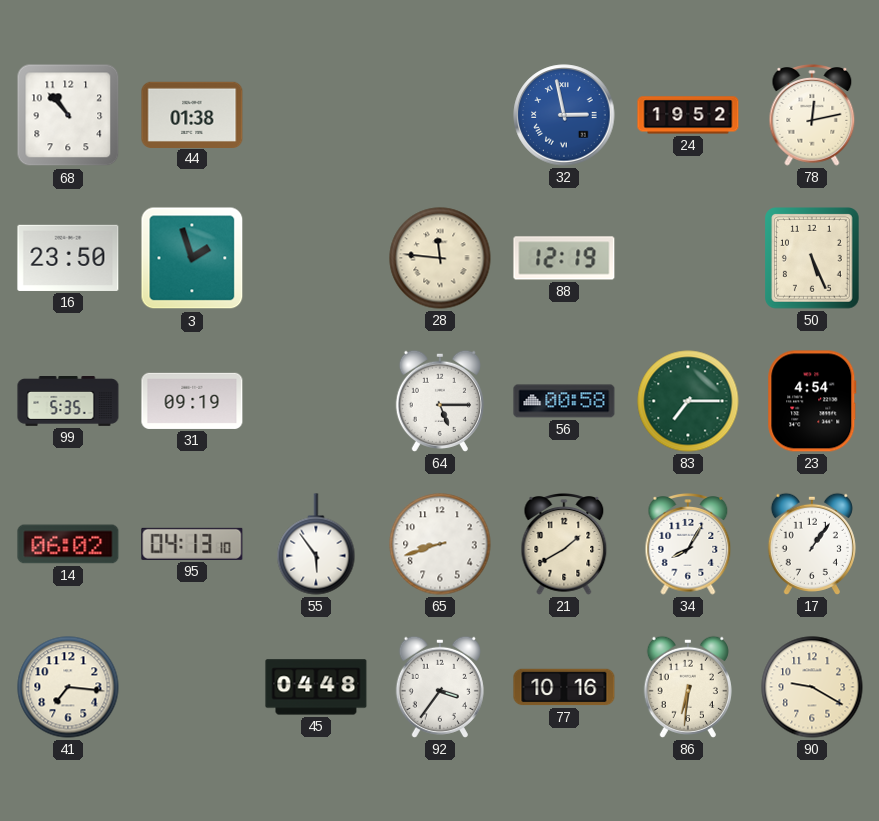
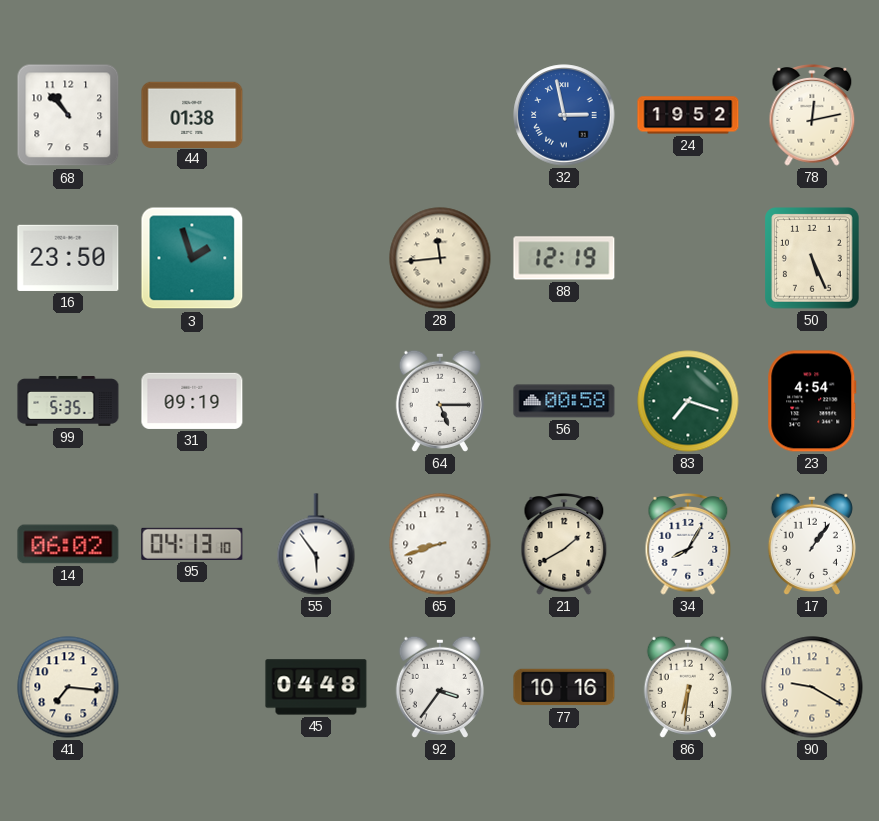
28: 11:46 -> 11:44
83: 7:15 -> 7:18
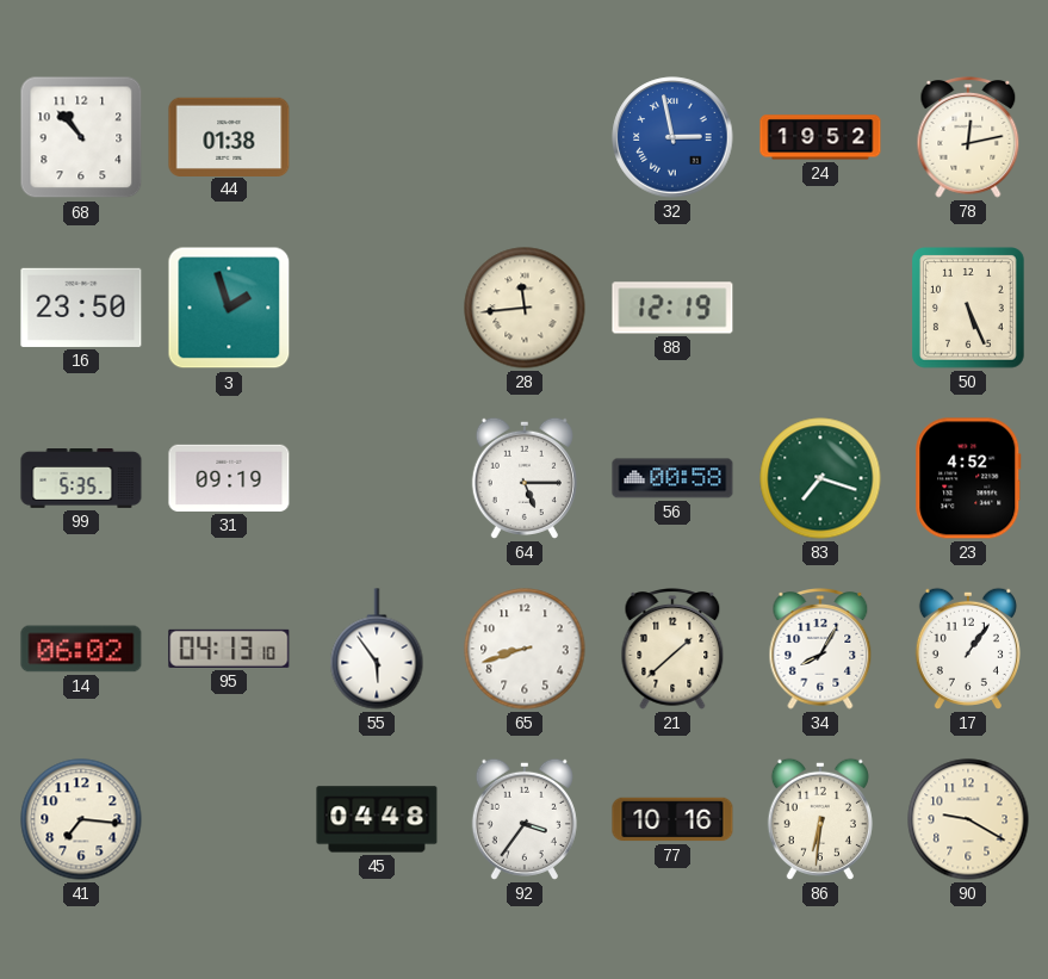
23: 4:54 -> 4:52
21: 1:40 -> 1:38
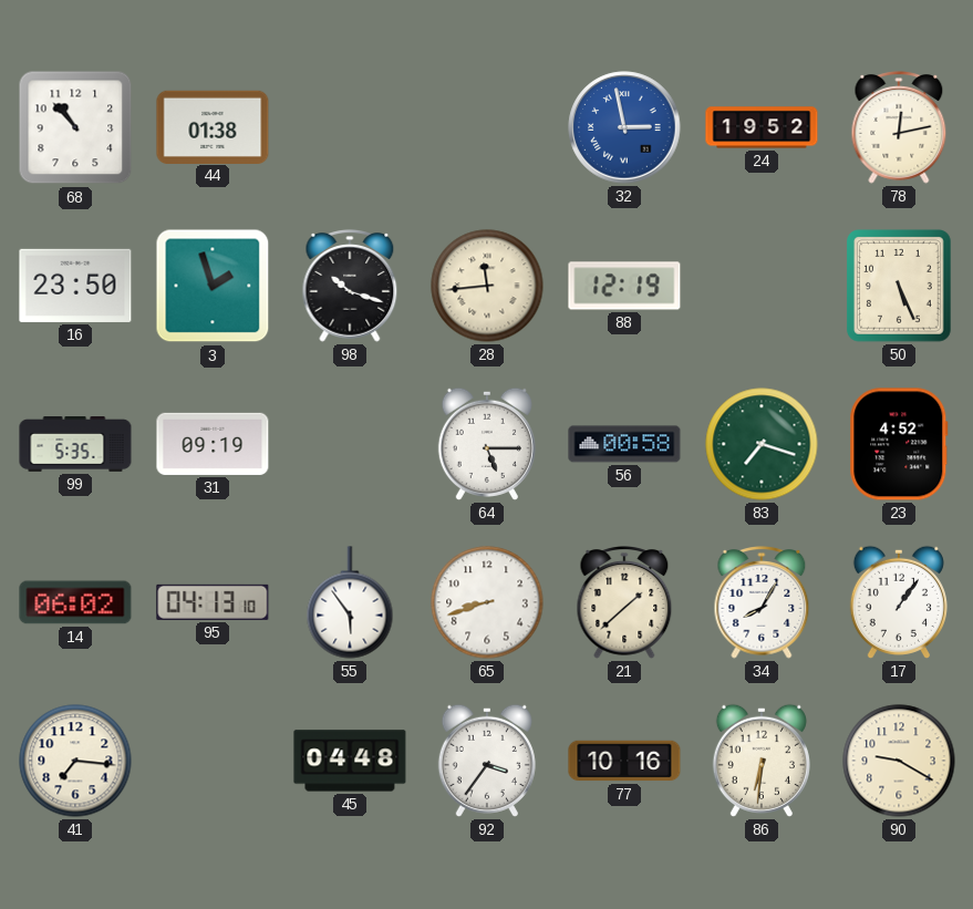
98: none -> 10:18
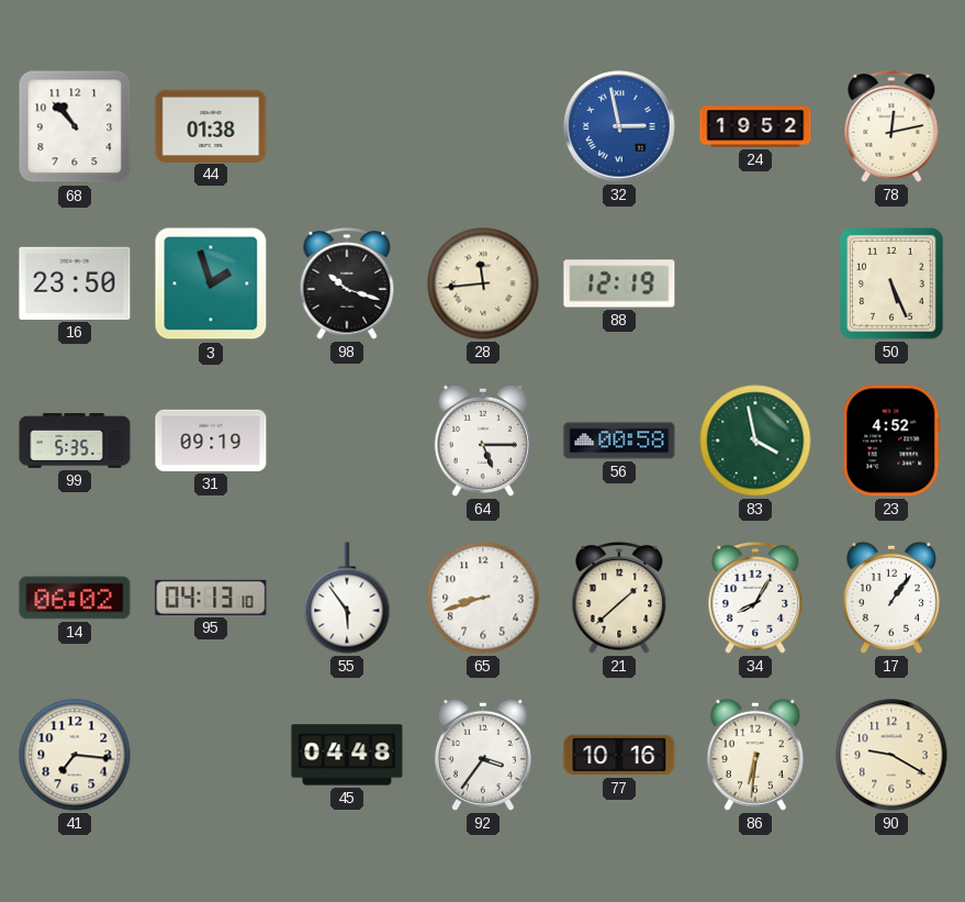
83: 7:18 -> 3:58
